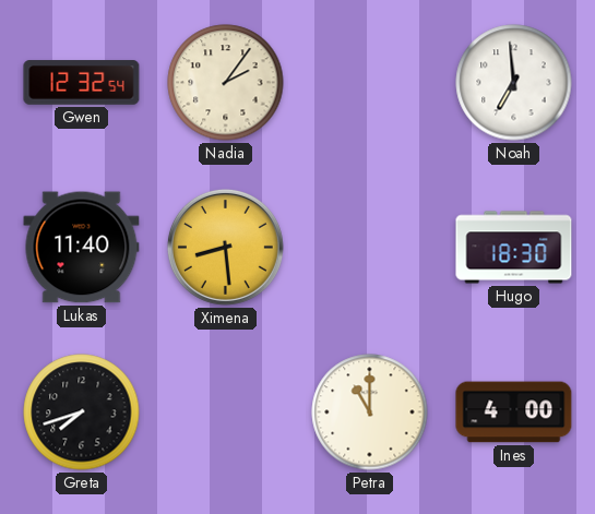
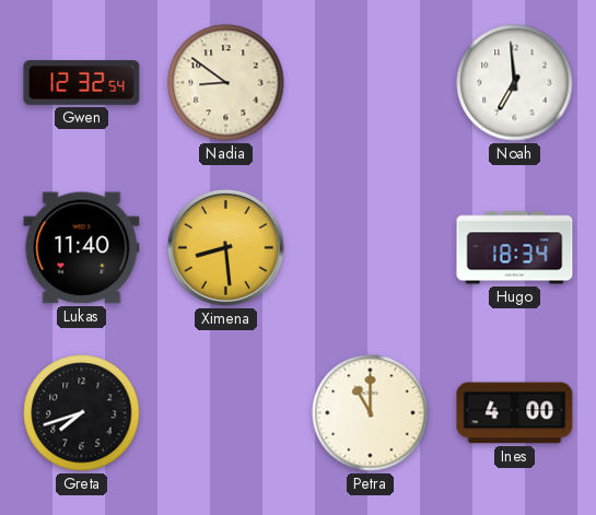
Nadia: 2:06 -> 8:51
Hugo: 18:30 -> 18:34
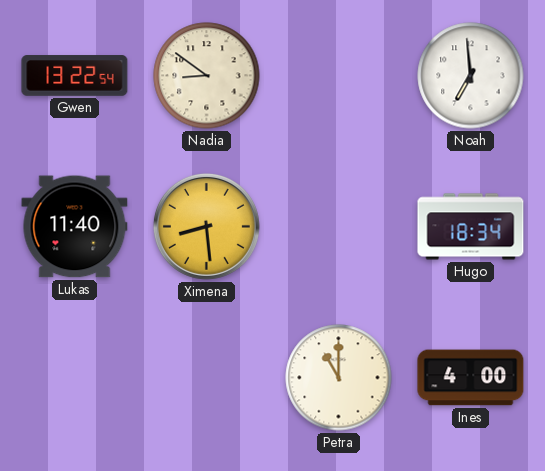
Gwen: 12:32 -> 13:22
Greta: 7:42 -> none
